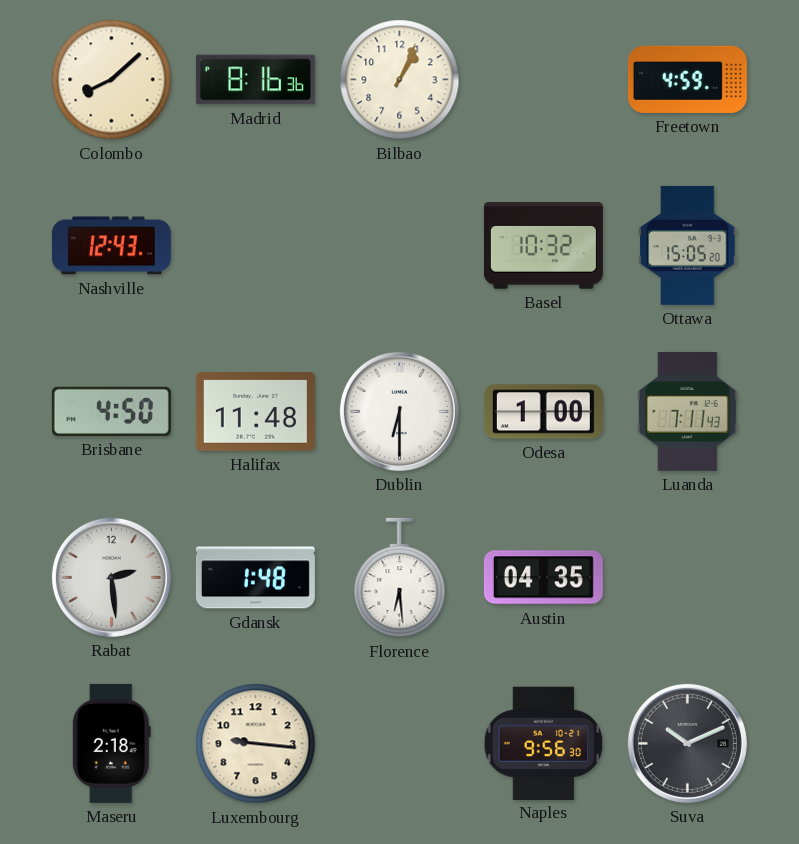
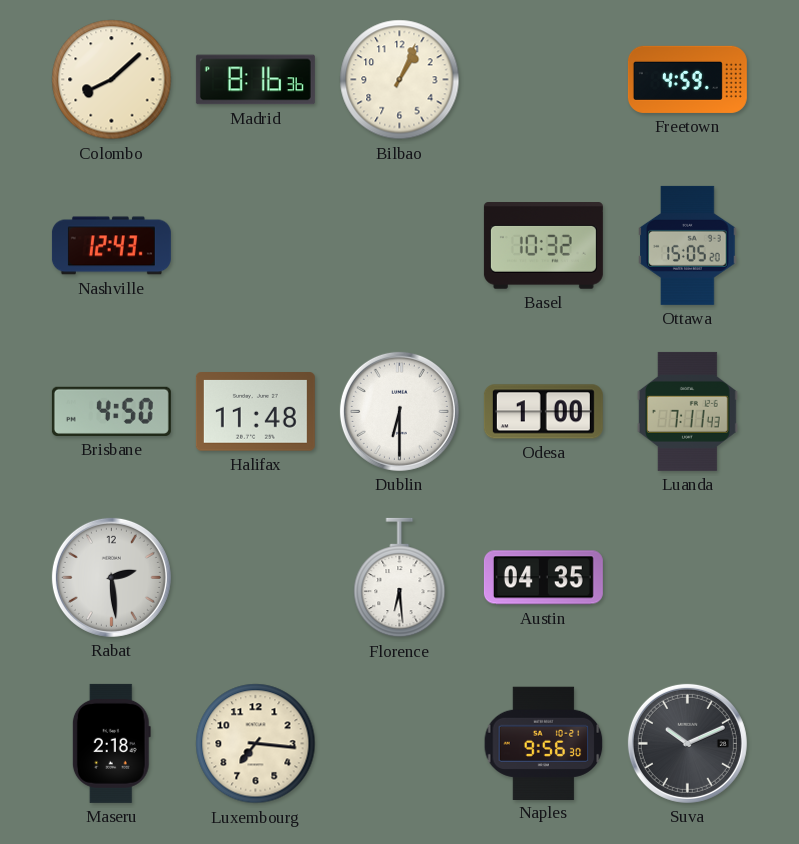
Gdansk: 1:48 -> none
Luxembourg: 9:16 -> 7:16
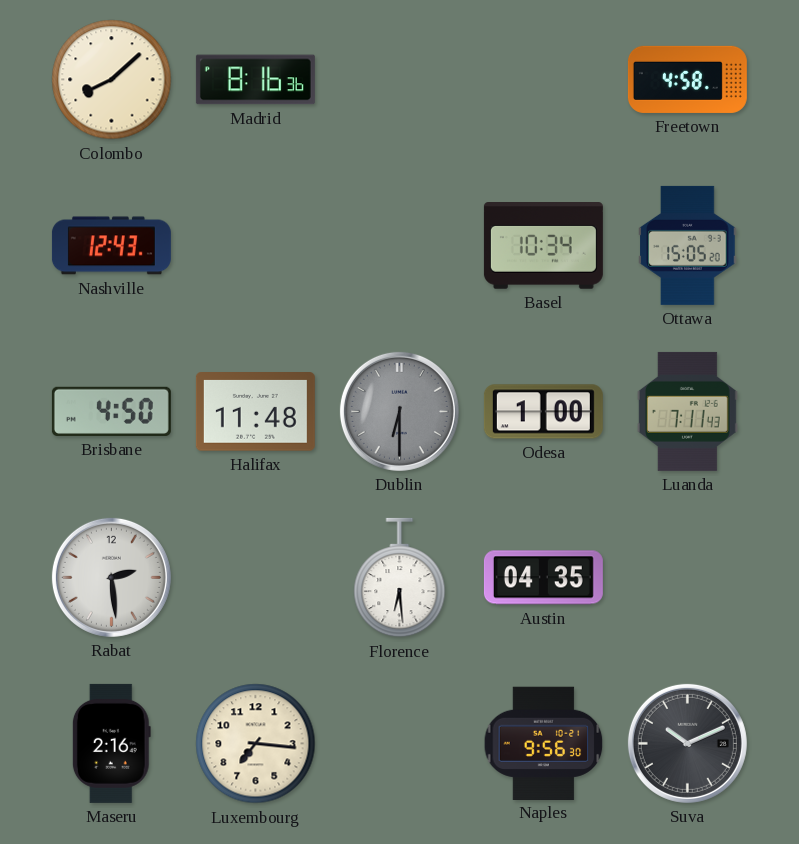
Bilbao: 1:04 -> none
Freetown: 4:59 -> 4:58
Basel: 10:32 -> 10:34
Dublin dial: white -> grey
Maseru: 2:18 -> 2:16
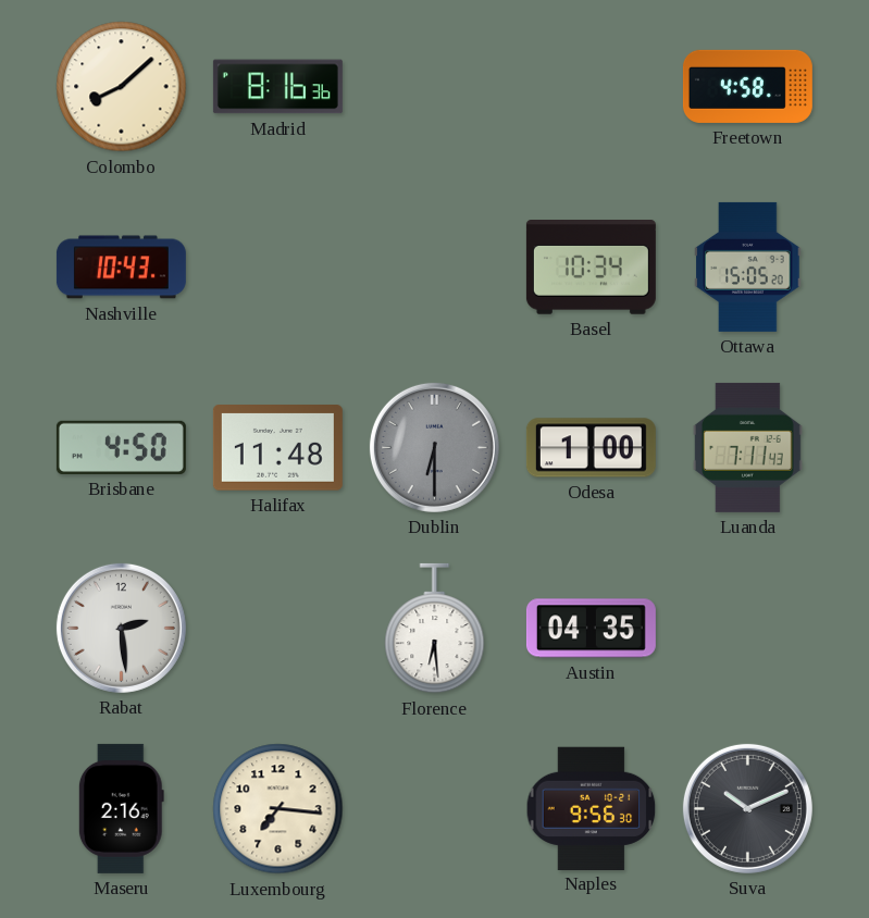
Nashville: 12:43 -> 10:43
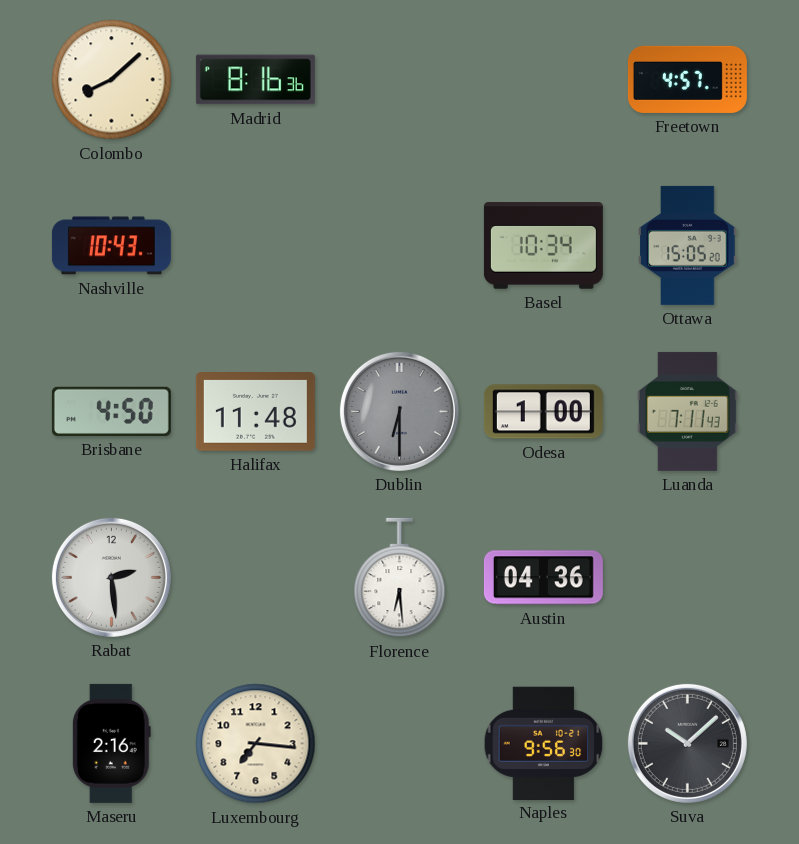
Freetown: 4:58 -> 4:57
Austin: 04:35 -> 04:36
Suva: 10:11 -> 10:08
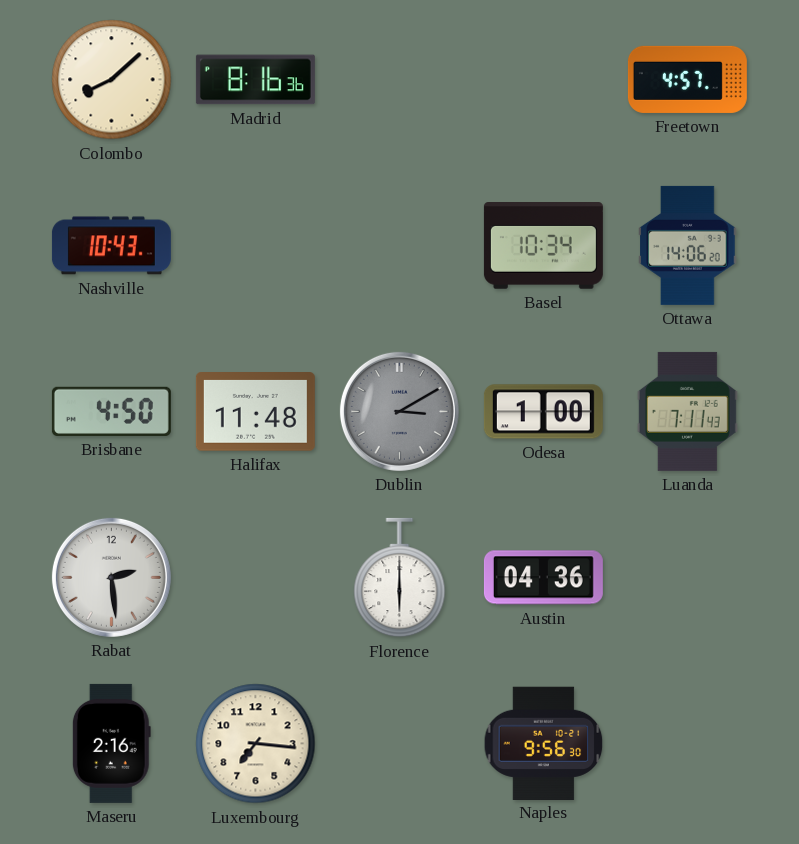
Ottawa: 15:05 -> 14:06
Dublin: 6:30 -> 3:10
Florence: 6:29 -> 6:00
Suva: 10:08 -> none
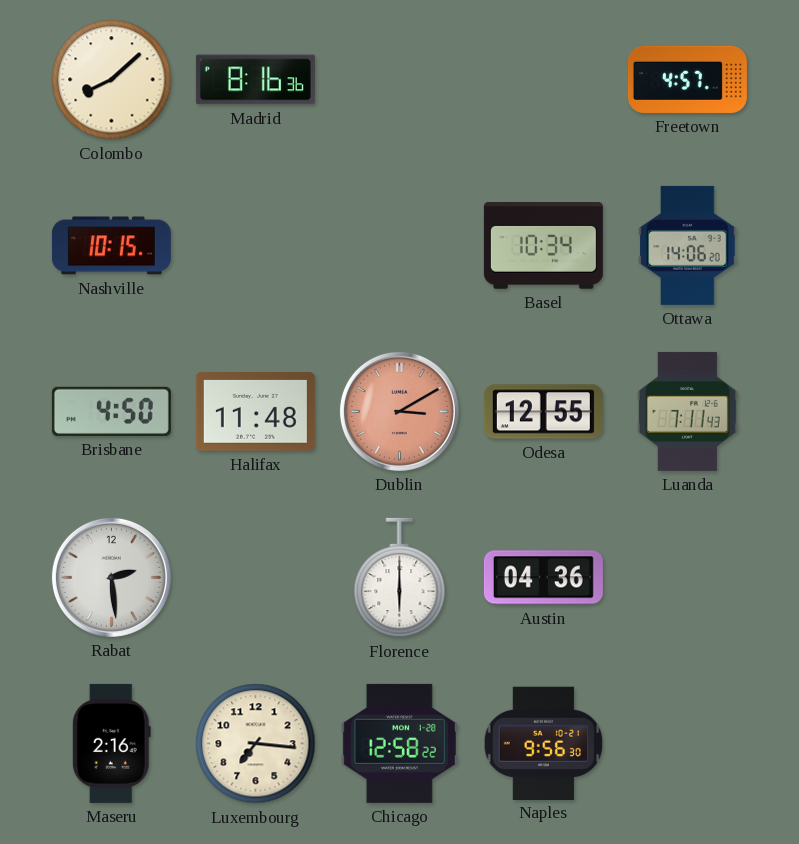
Nashville: 10:43 -> 10:15
Dublin dial: grey -> salmon
Odesa: 1:00 -> 12:55
Chicago: none -> 12:58
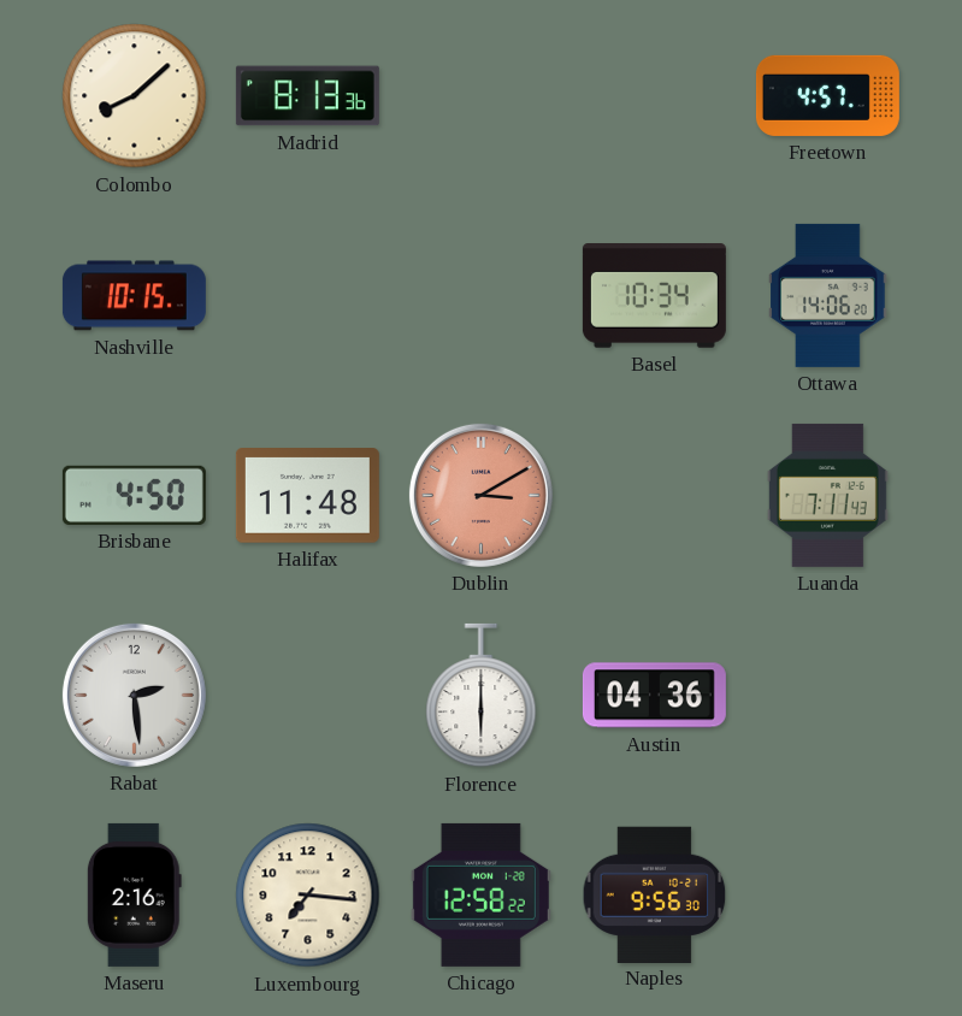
Madrid: 8:16 -> 8:13
Odesa: 12:55 -> none
